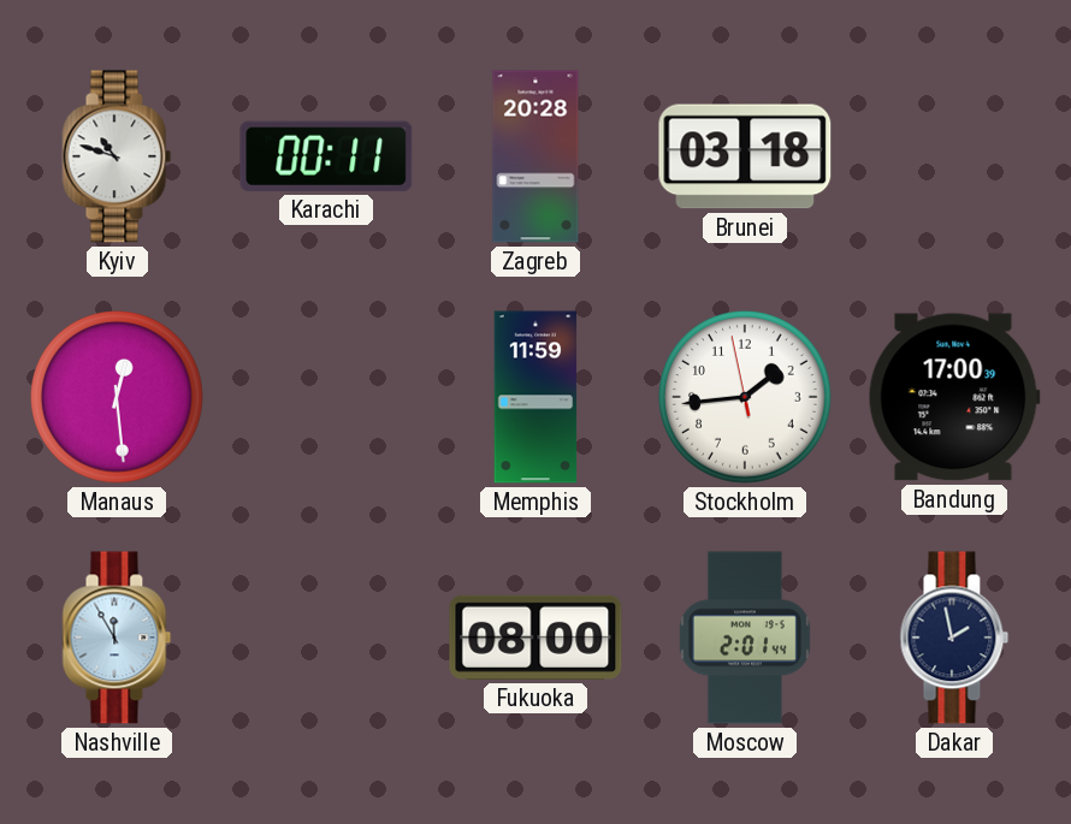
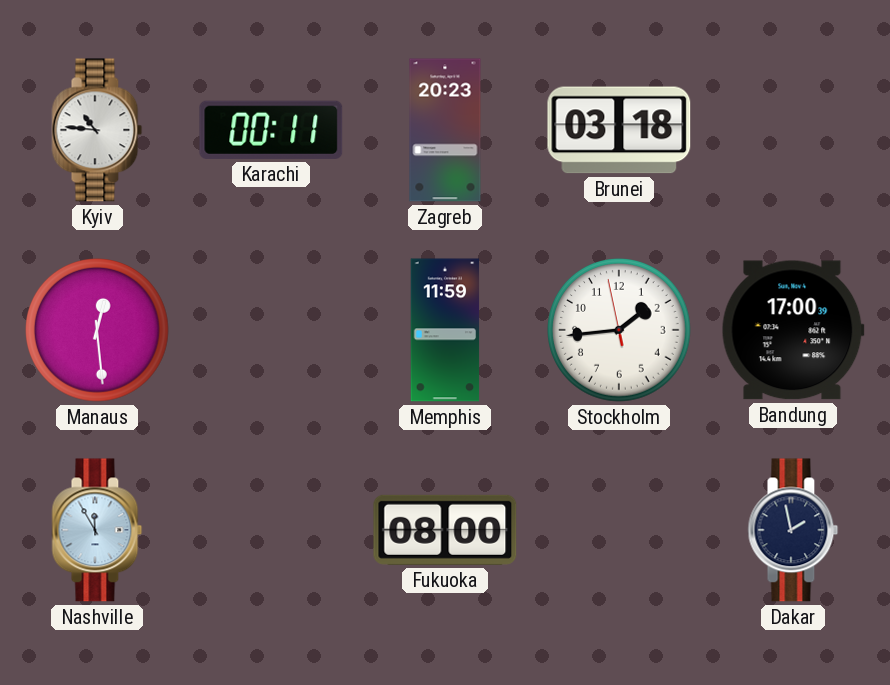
Kyiv: 10:48 -> 10:46
Zagreb: 20:28 -> 20:23
Moscow: 2:01 -> none
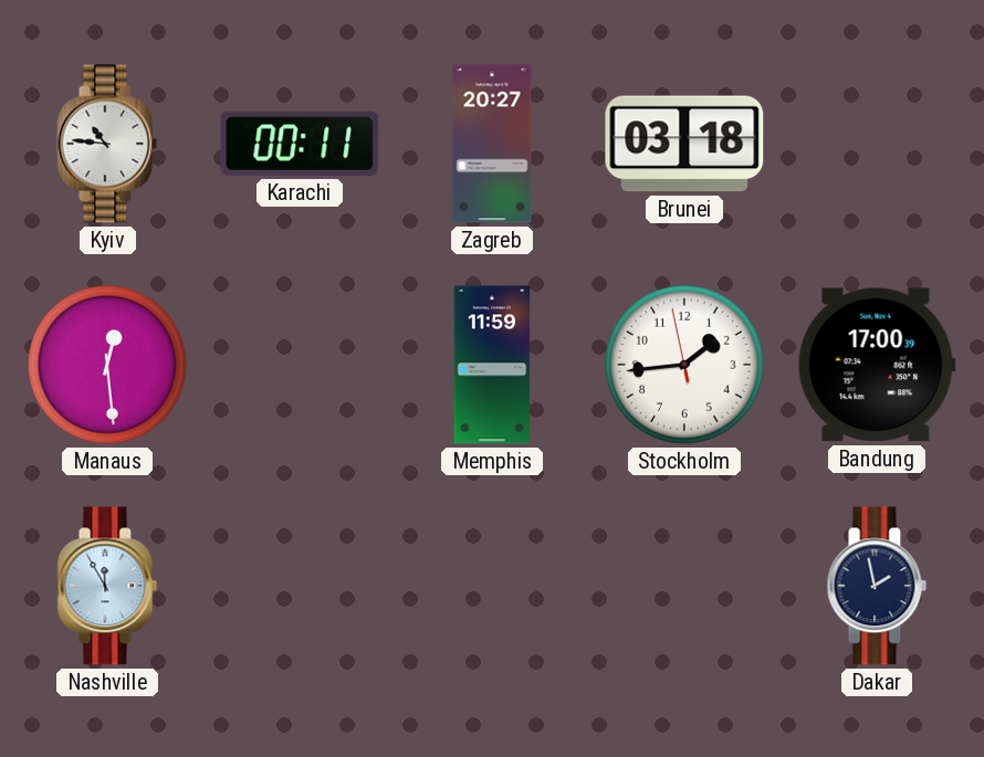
Zagreb: 20:23 -> 20:27
Fukuoka: 08:00 -> none
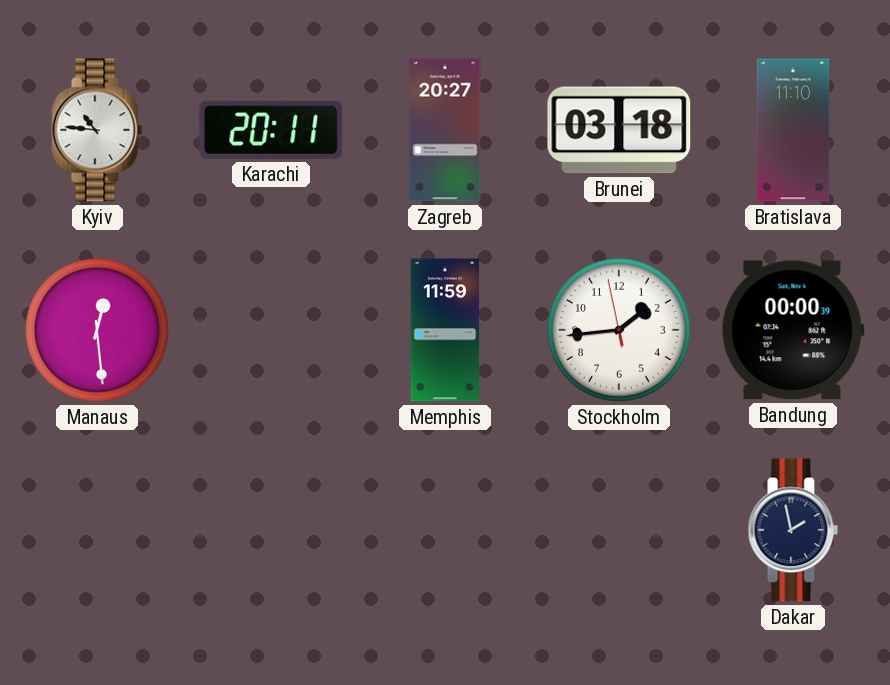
Karachi: 00:11 -> 20:11
Bratislava: none -> 11:10
Bandung: 17:00 -> 00:00
Nashville: 11:55 -> none
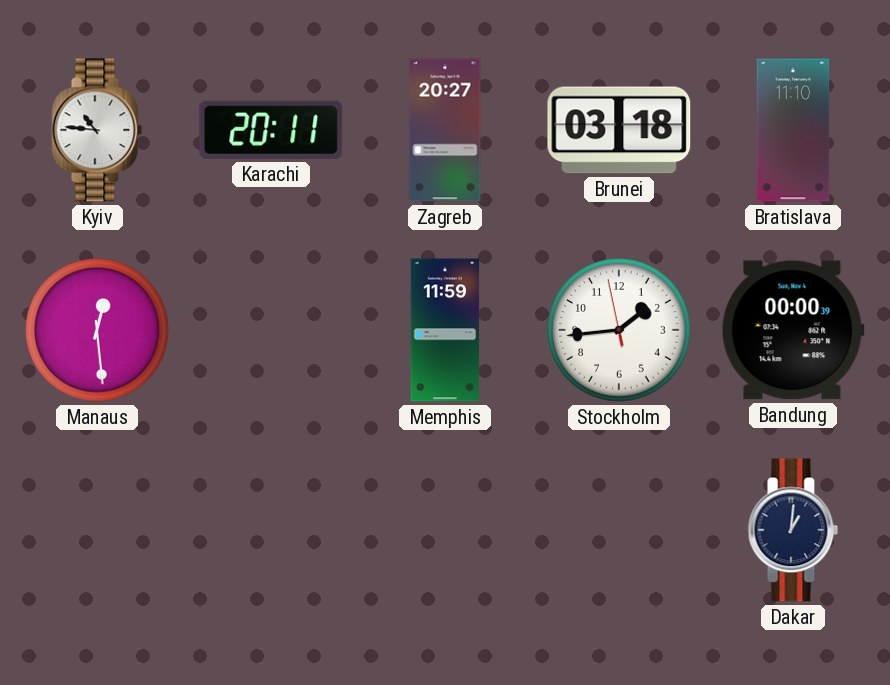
Dakar: 1:58 -> 1:01
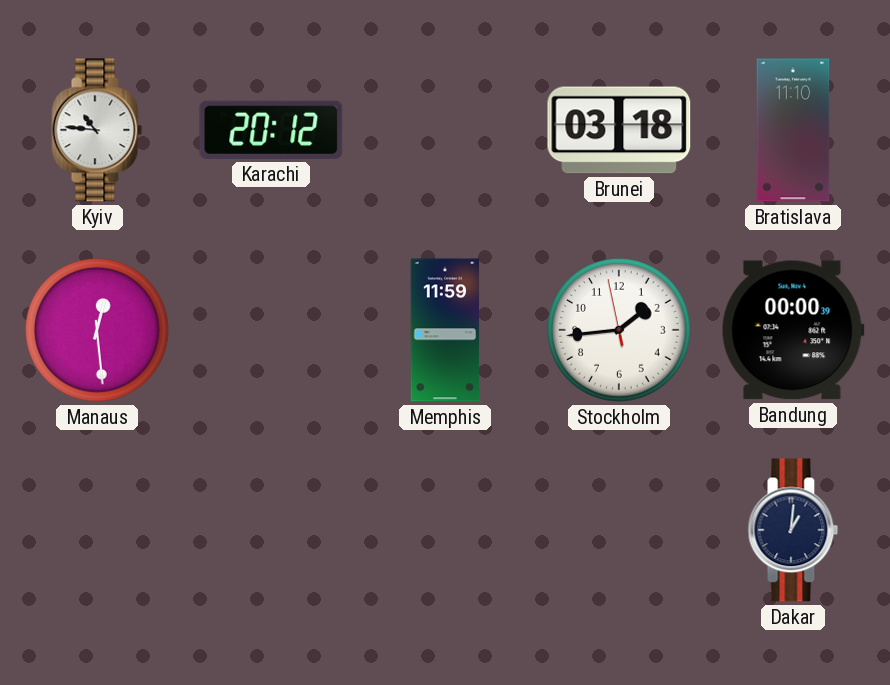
Karachi: 20:11 -> 20:12
Zagreb: 20:27 -> none
